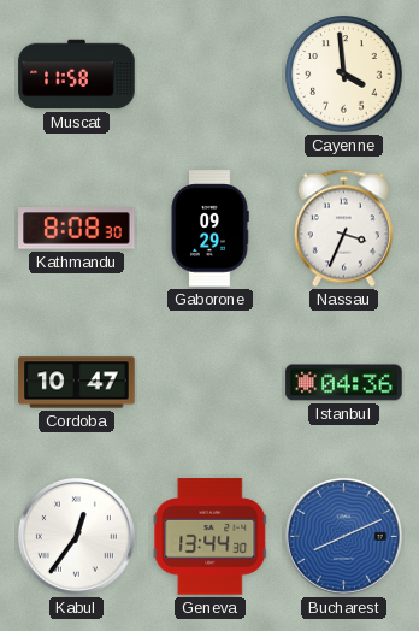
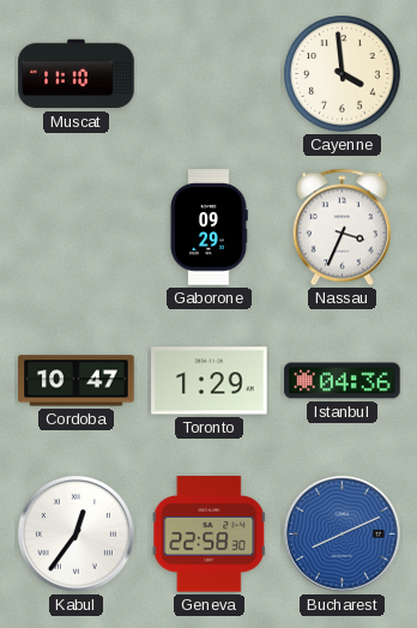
Muscat: 11:58 -> 11:10
Kathmandu: 8:08 -> none
Toronto: none -> 1:29
Geneva: 13:44 -> 22:58
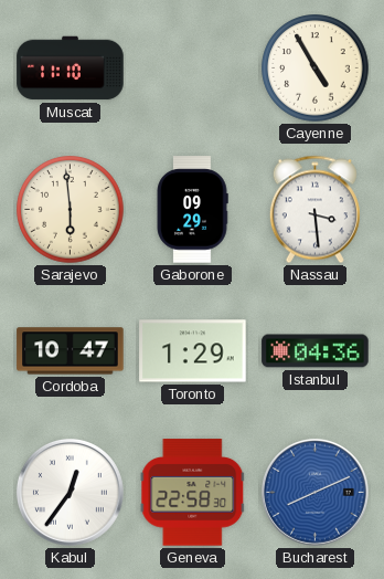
Cayenne: 3:59 -> 4:55
Sarajevo: none -> 5:59
Nassau: 3:34 -> 3:29
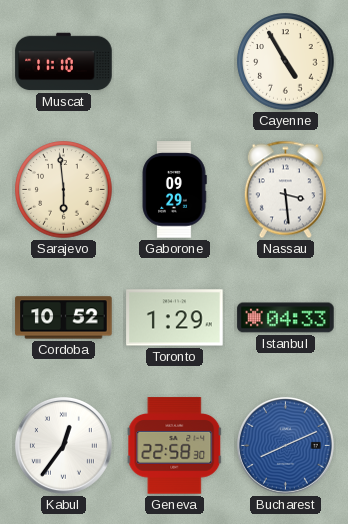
Cordoba: 10:47 -> 10:52
Istanbul: 04:36 -> 04:33
